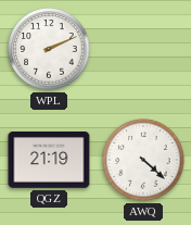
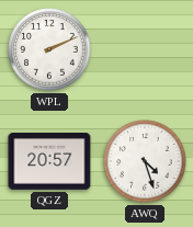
QGZ: 21:19 -> 20:57
AWQ: 4:22 -> 4:27
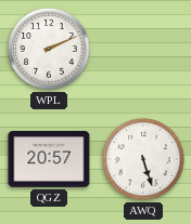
AWQ: 4:27 -> 5:27
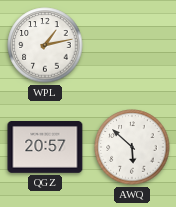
WPL: 2:11 -> 1:13
AWQ: 5:27 -> 5:52
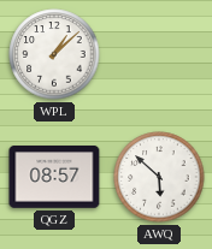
WPL: 1:13 -> 1:08
QGZ: 20:57 -> 08:57
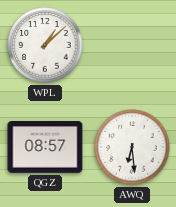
AWQ: 5:52 -> 6:29
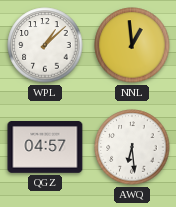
NNL: none -> 12:59
QGZ: 08:57 -> 04:57
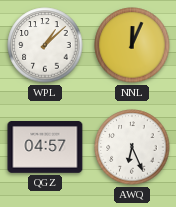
NNL: 12:59 -> 12:04
AWQ: 6:29 -> 6:26
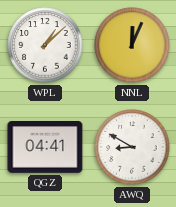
QGZ: 04:57 -> 04:41
AWQ: 6:26 -> 8:50
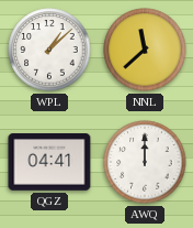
NNL: 12:04 -> 11:38
AWQ: 8:50 -> 12:00
